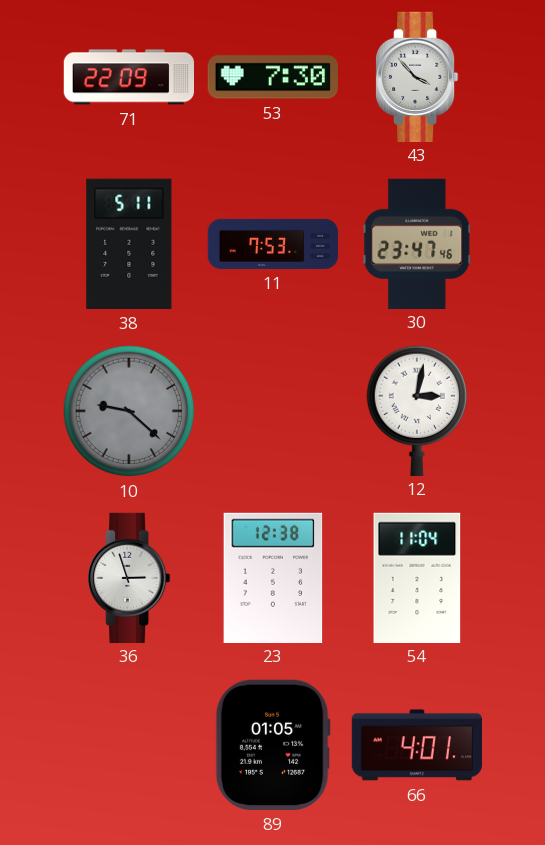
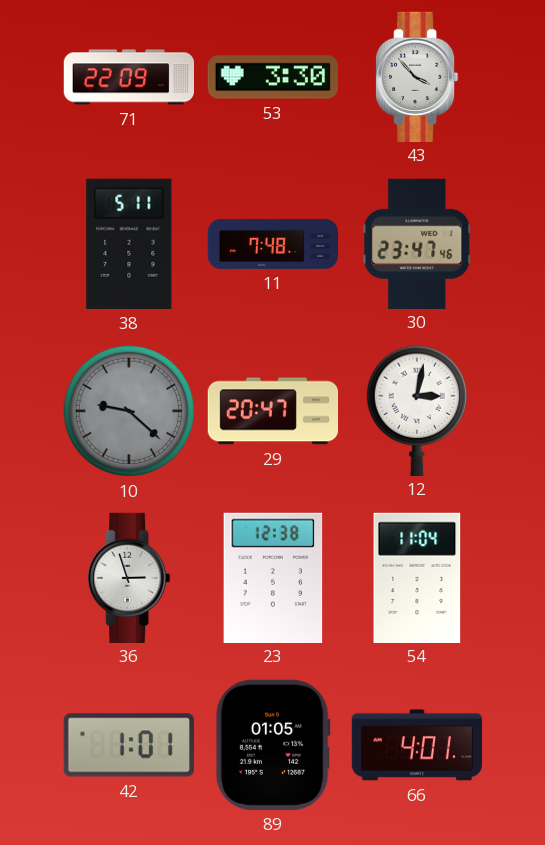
53: 7:30 -> 3:30
11: 7:53 -> 7:48
29: none -> 20:47
42: none -> 1:01
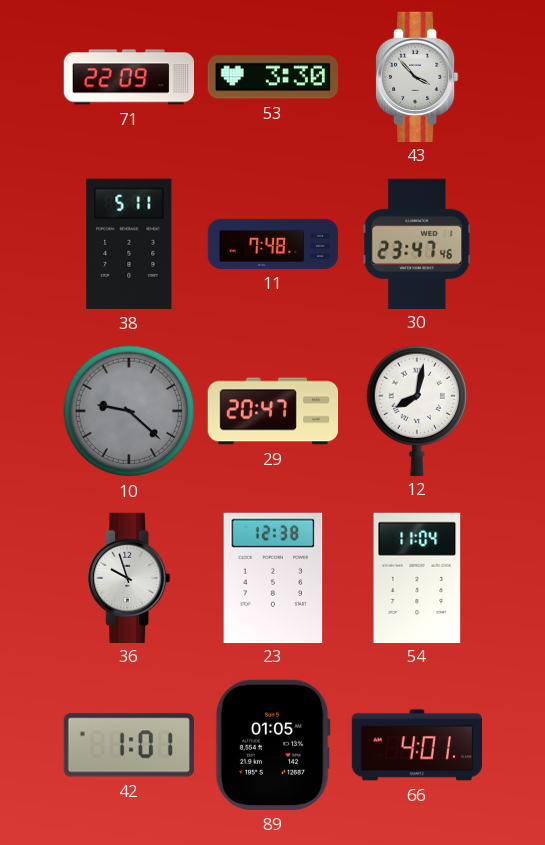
12: 3:02 -> 8:02
36: 2:57 -> 9:57
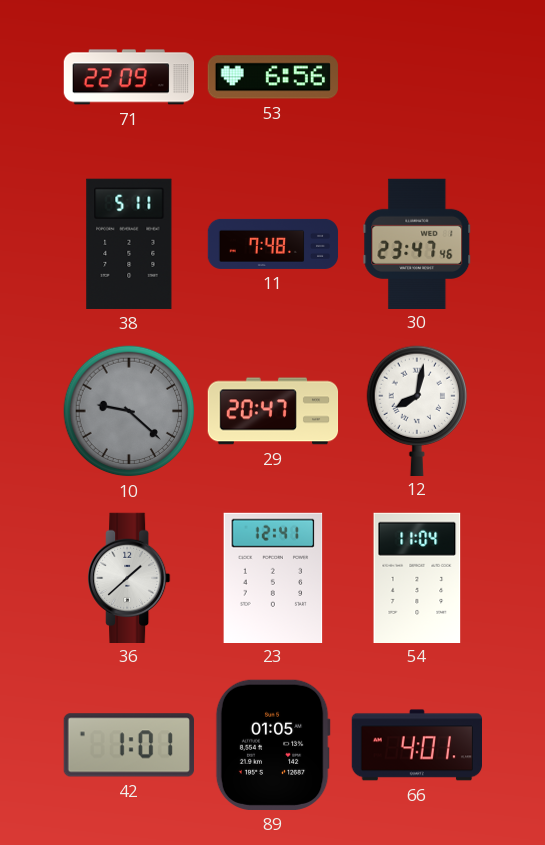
53: 3:30 -> 6:56
43: 3:53 -> none
36: 9:57 -> 1:38
23: 12:38 -> 12:41
